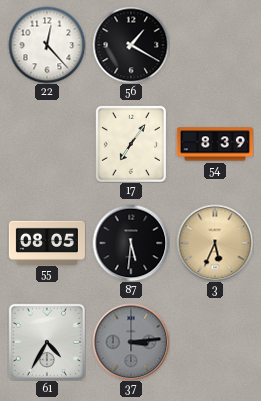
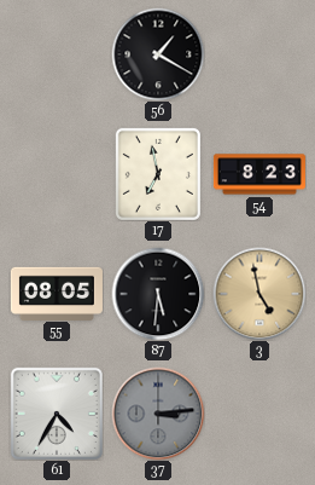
22: 12:23 -> none
17: 7:06 -> 6:58
54: 8:39 -> 8:23
3: 5:34 -> 4:58
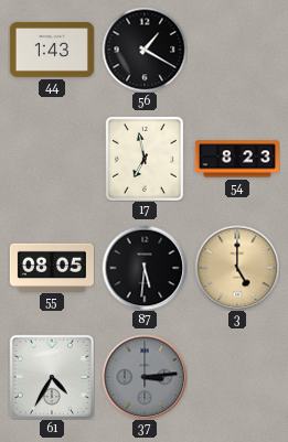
44: none -> 1:43
3: 4:58 -> 5:00
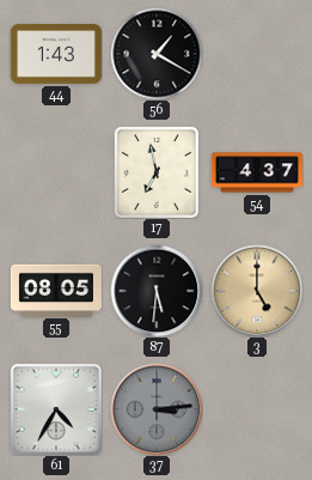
54: 8:23 -> 4:37
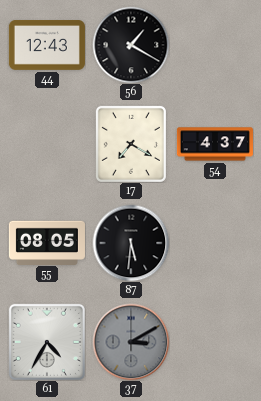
44: 1:43 -> 12:43
17: 6:58 -> 7:20
3: 5:00 -> none
37: 3:14 -> 3:10
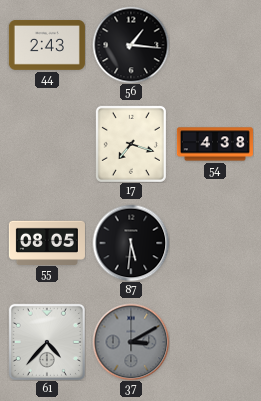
44: 12:43 -> 2:43
56: 1:20 -> 1:16
17: 7:20 -> 7:18
54: 4:37 -> 4:38
61: 4:35 -> 4:37
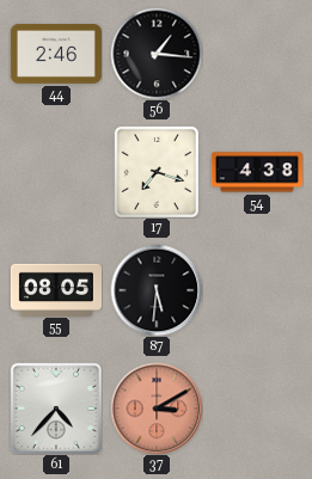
44: 2:43 -> 2:46
37 dial: grey -> salmon
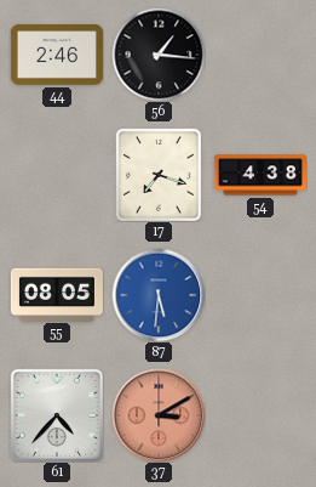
87 dial: black -> blue
